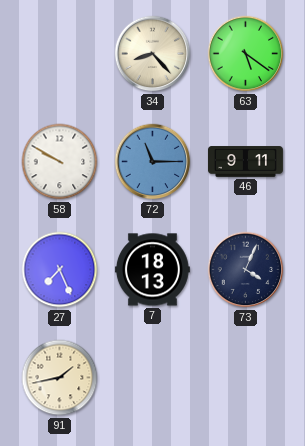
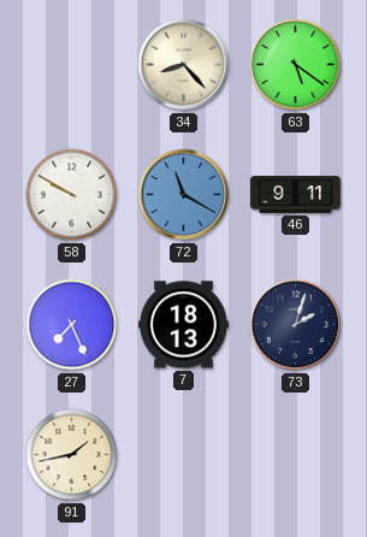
72: 11:15 -> 11:20
73: 4:04 -> 2:03
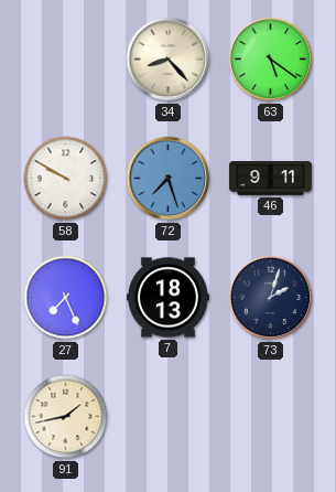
72: 11:20 -> 7:27
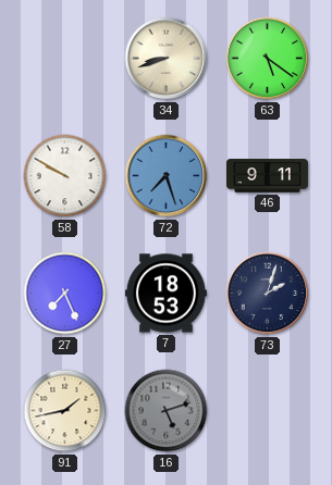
34: 8:23 -> 8:42
7: 18:13 -> 18:53
16: none -> 5:12
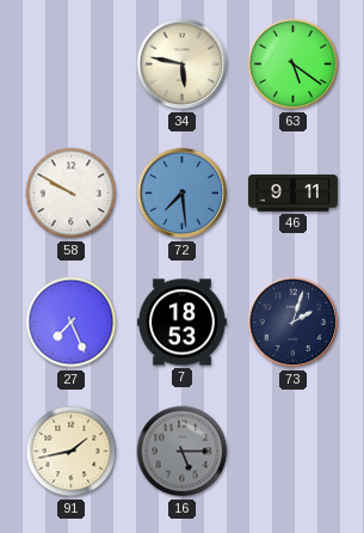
34: 8:42 -> 5:47
72: 7:27 -> 7:29
16: 5:12 -> 5:15
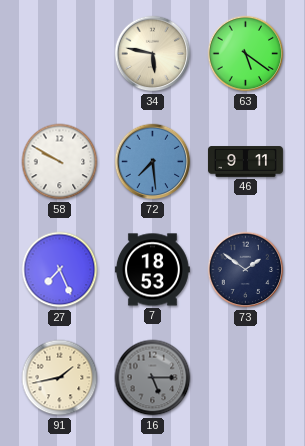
73: 2:03 -> 1:51
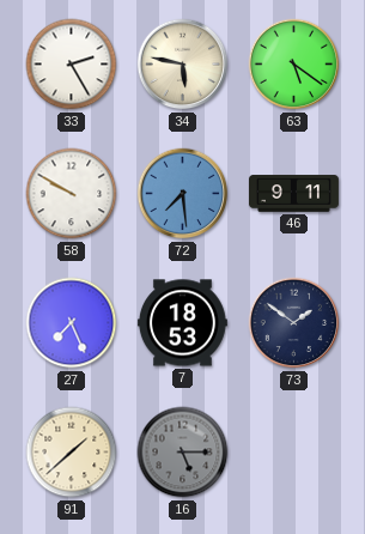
33: none -> 2:25
91: 1:43 -> 1:38
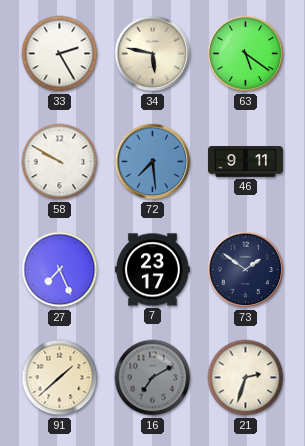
7: 18:53 -> 23:17
16: 5:15 -> 7:10
21: none -> 2:33
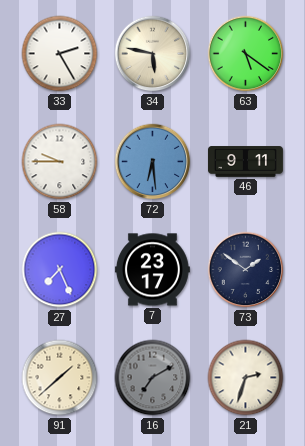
58: 9:50 -> 9:45
72: 7:29 -> 6:29
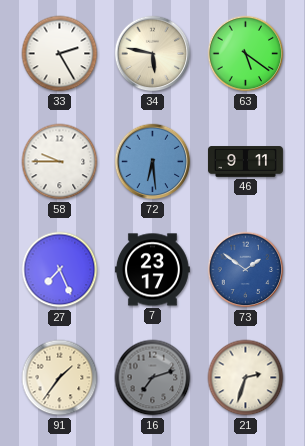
73 dial: navy -> blue
91: 1:38 -> 1:36
16: 7:10 -> 7:12
